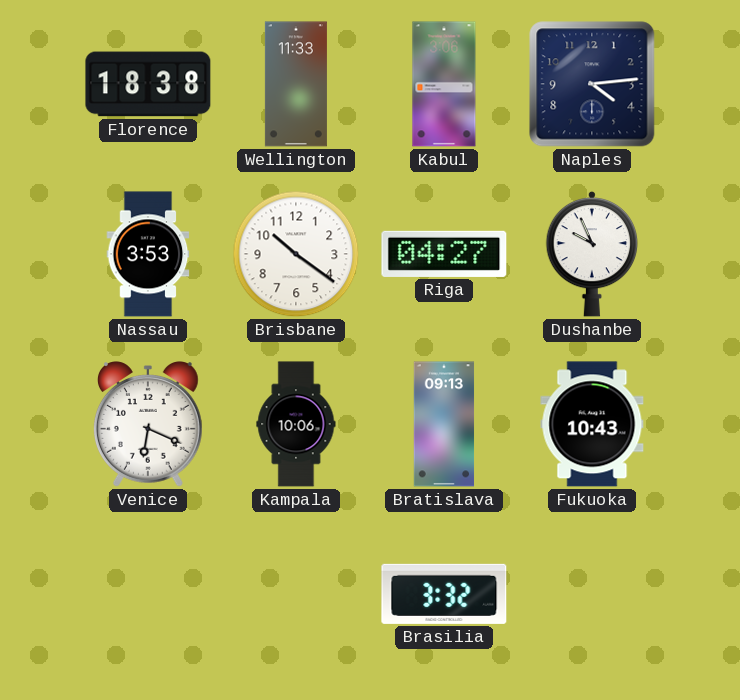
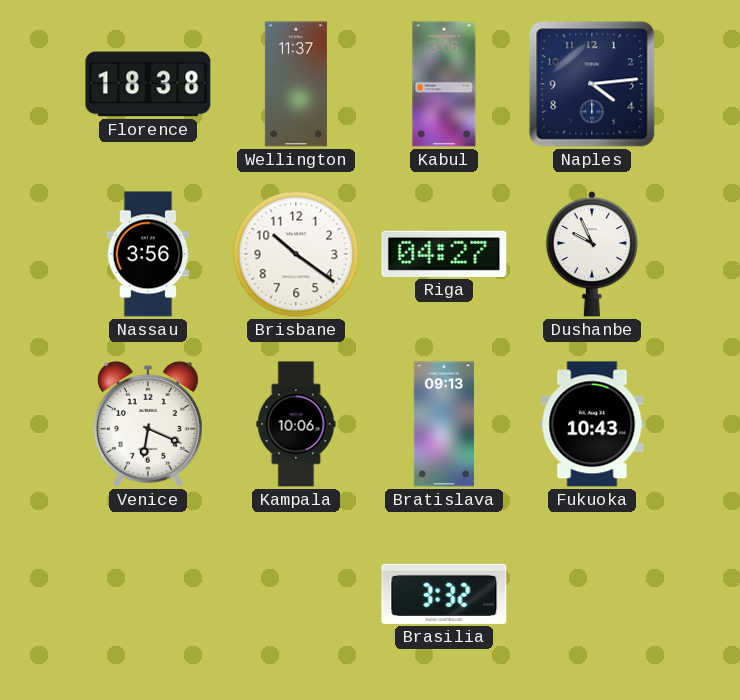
Wellington: 11:33 -> 11:37
Nassau: 3:53 -> 3:56
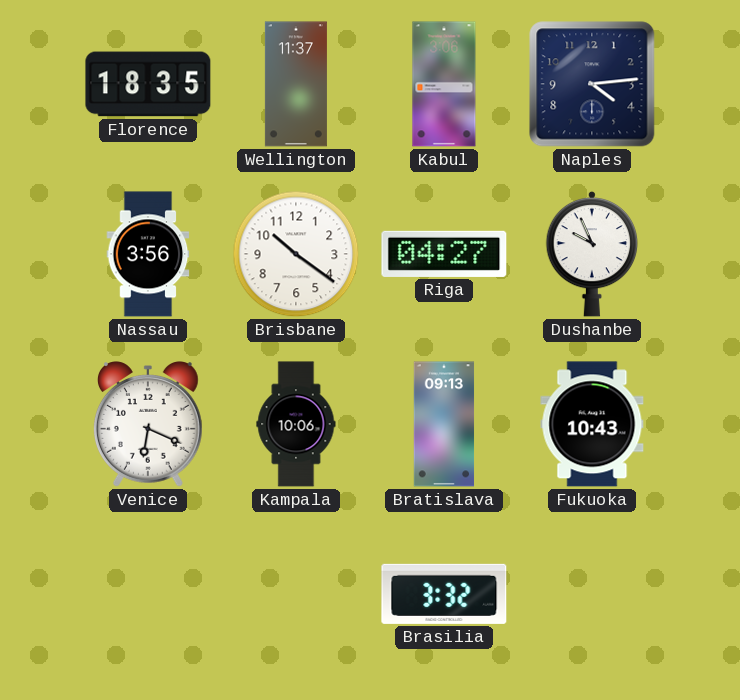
Florence: 18:38 -> 18:35
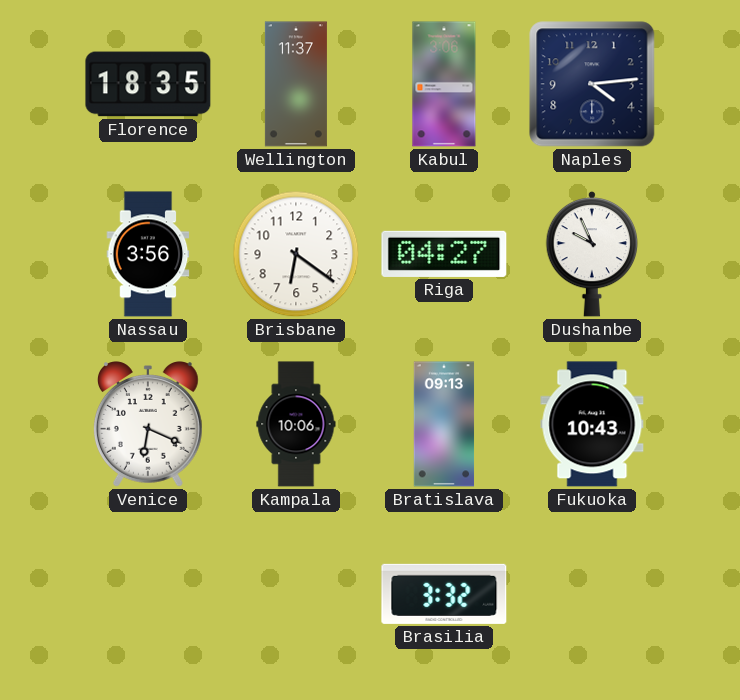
Brisbane: 10:21 -> 6:21
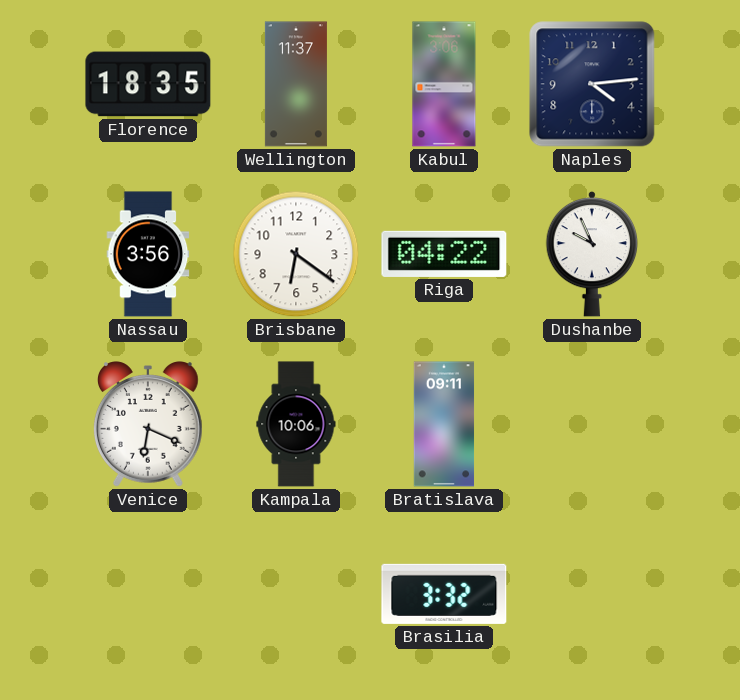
Riga: 04:27 -> 04:22
Bratislava: 09:13 -> 09:11
Fukuoka: 10:43 -> none
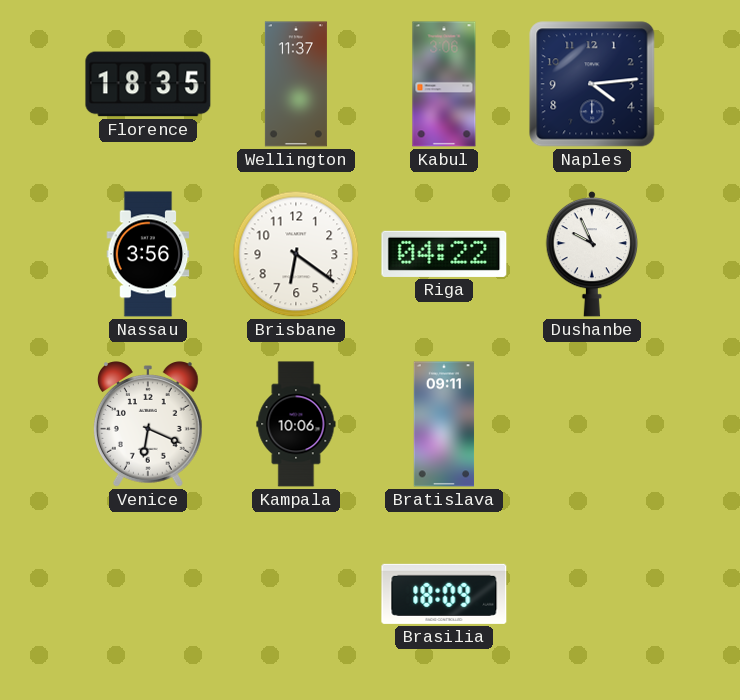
Brasilia: 3:32 -> 18:09
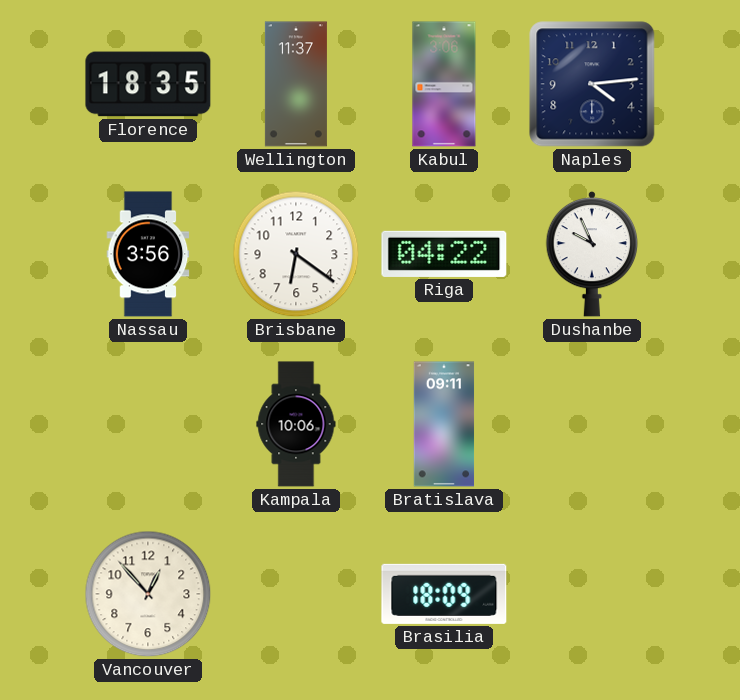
Venice: 6:19 -> none
Vancouver: none -> 12:53
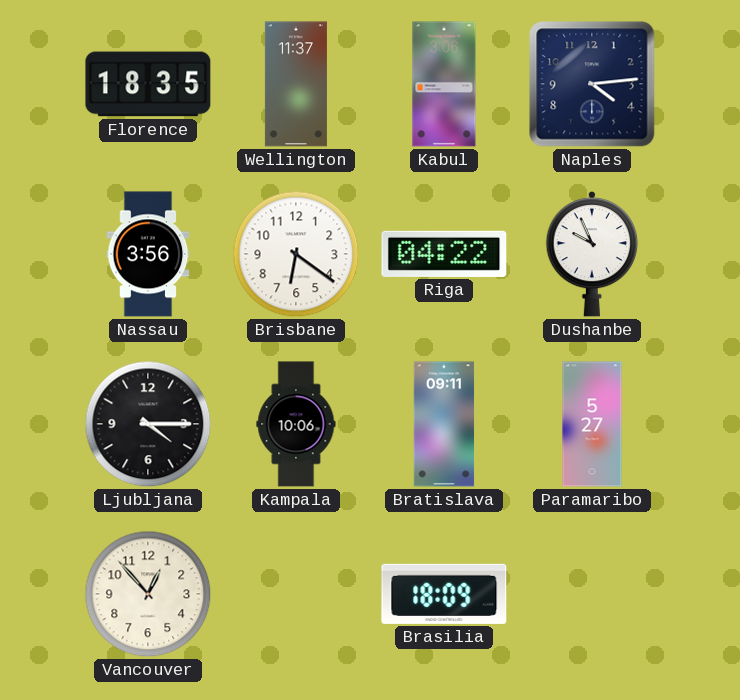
Ljubljana: none -> 4:15
Paramaribo: none -> 5:27
